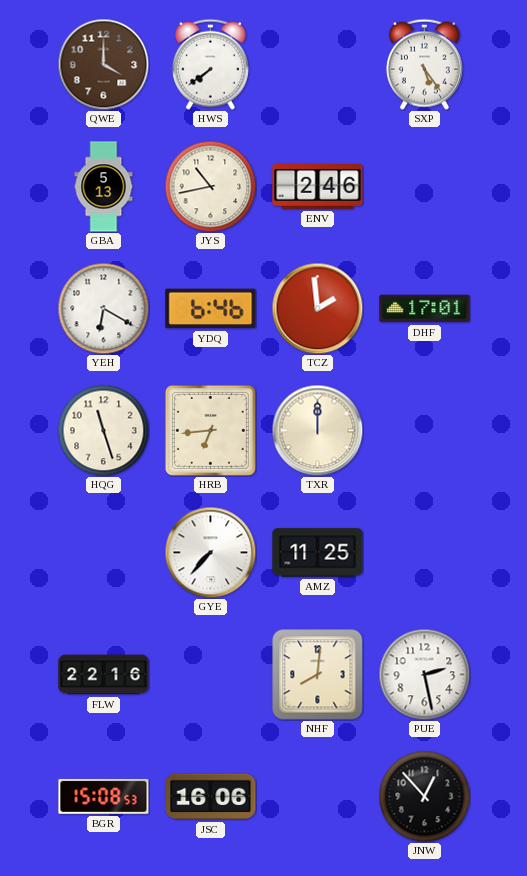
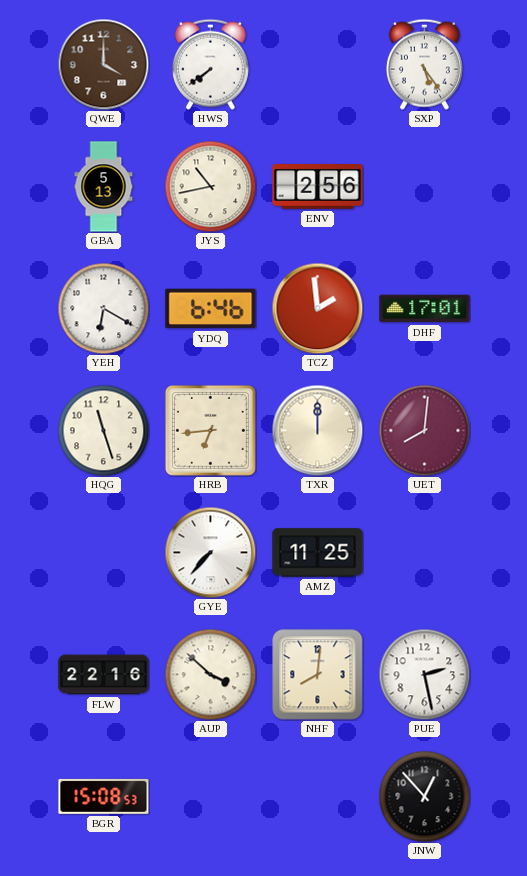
ENV: 2:46 -> 2:56
UET: none -> 8:01
AUP: none -> 3:52
JSC: 16:06 -> none
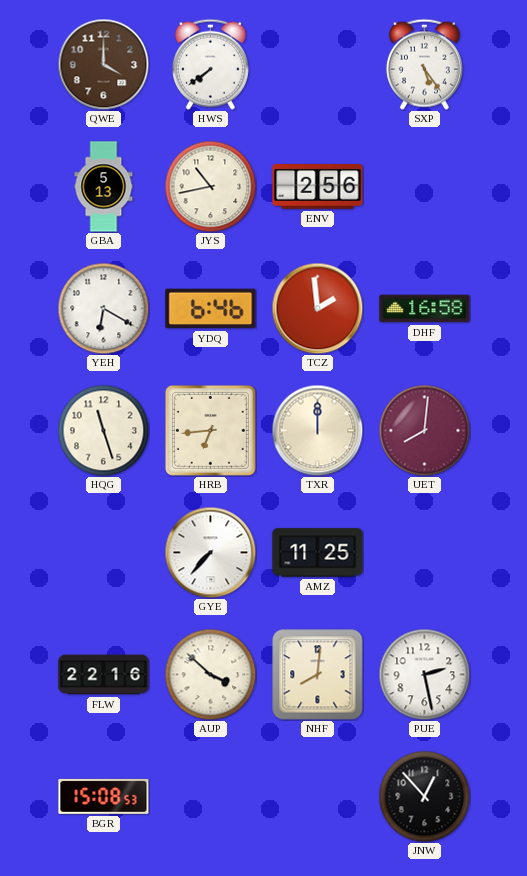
DHF: 17:01 -> 16:58
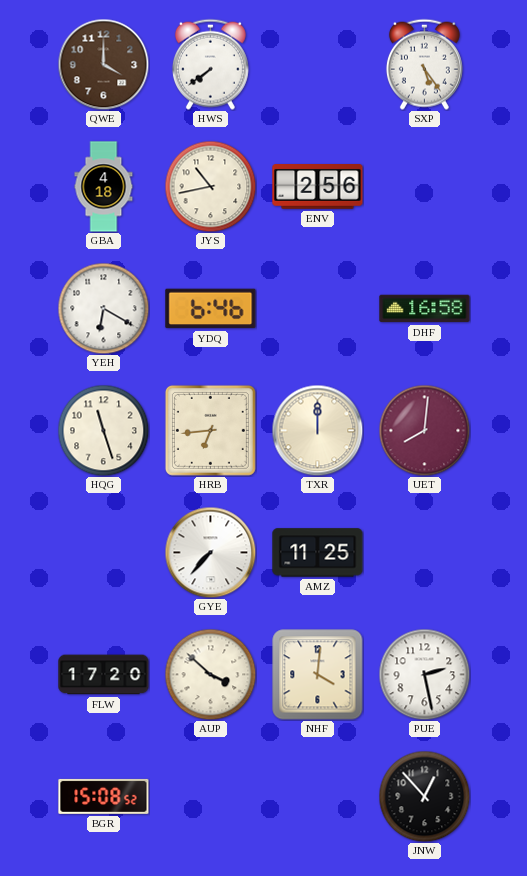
GBA: 5:13 -> 4:18
TCZ: 1:59 -> none
FLW: 22:16 -> 17:20
NHF: 8:01 -> 4:01
BGR: 15:08:53 -> 15:08:52
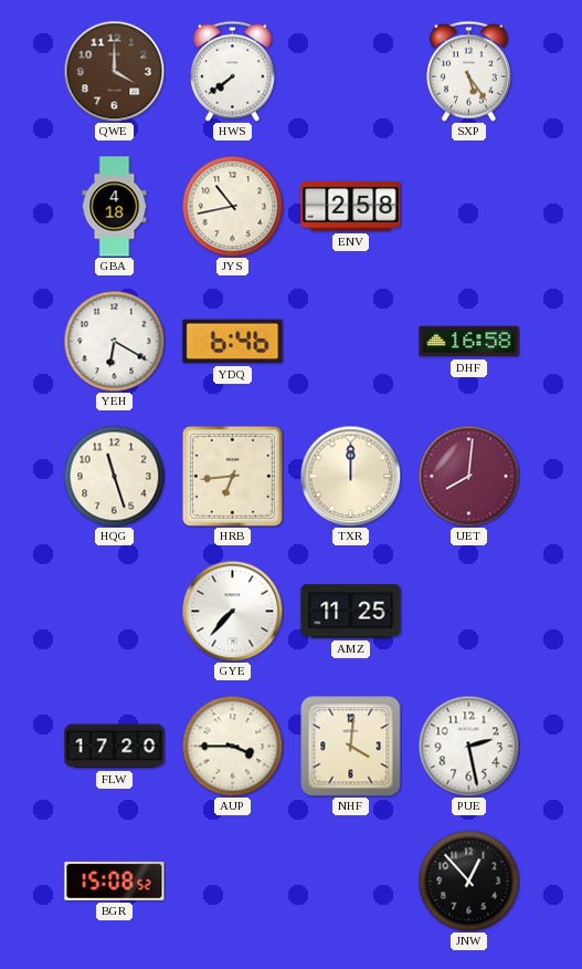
ENV: 2:56 -> 2:58
AUP: 3:52 -> 3:45
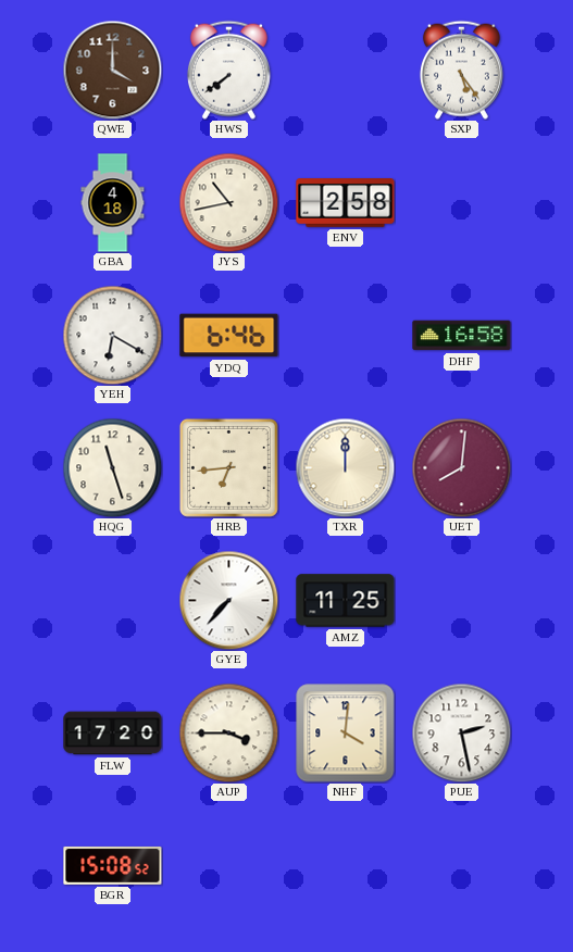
JNW: 12:53 -> none
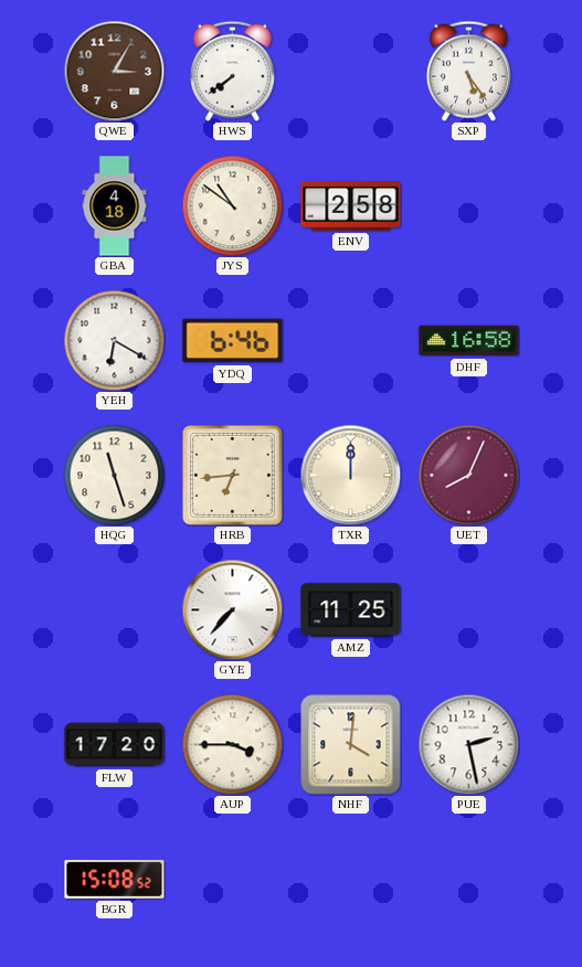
QWE: 4:00 -> 3:05
JYS: 10:43 -> 10:51
UET: 8:01 -> 8:04
